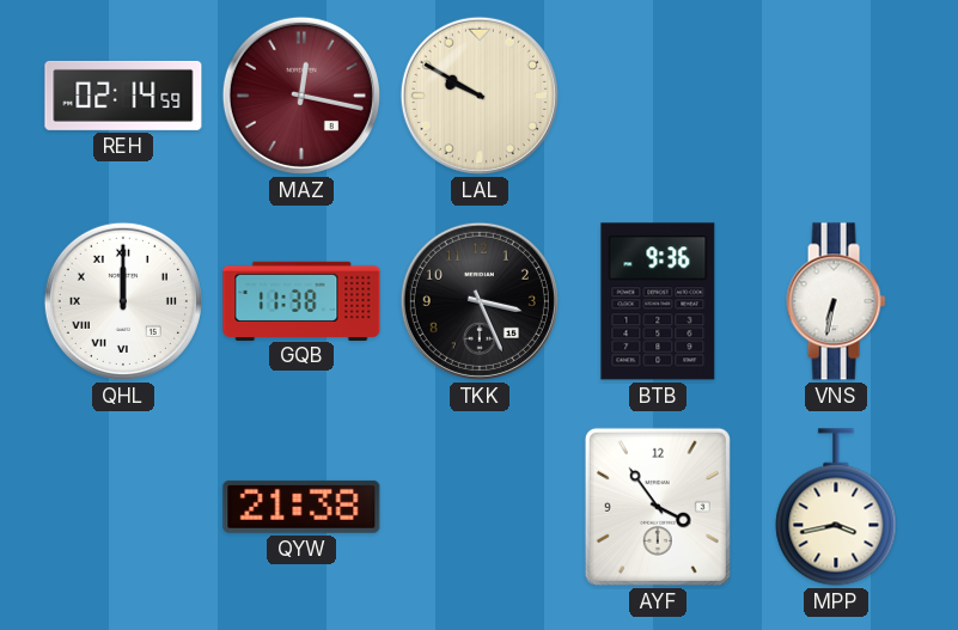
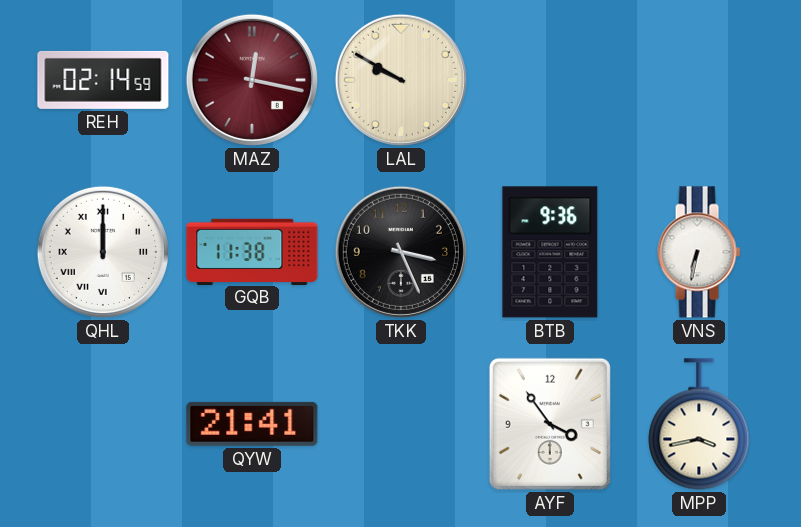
QYW: 21:38 -> 21:41
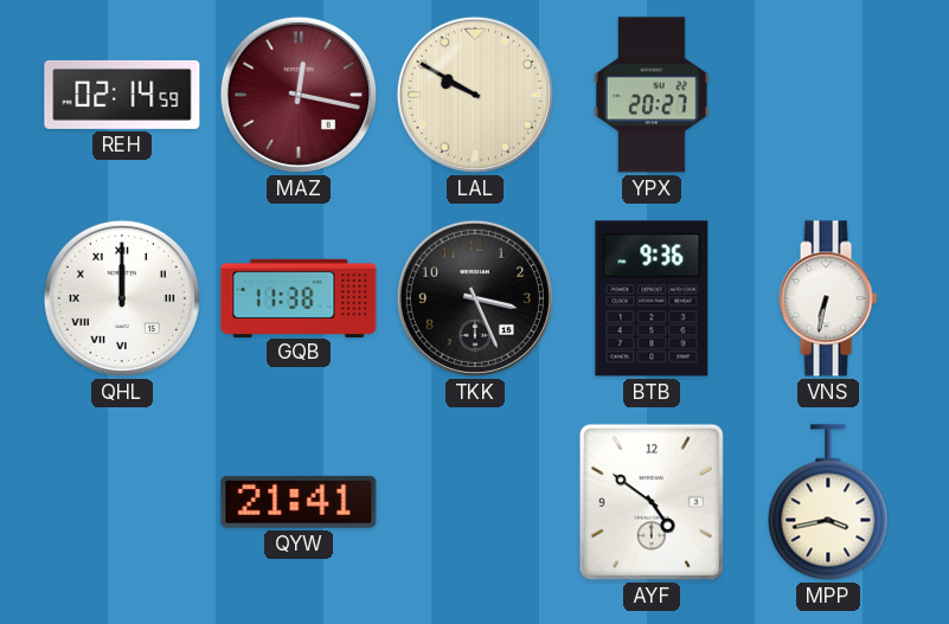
YPX: none -> 20:27
AYF: 3:54 -> 4:51
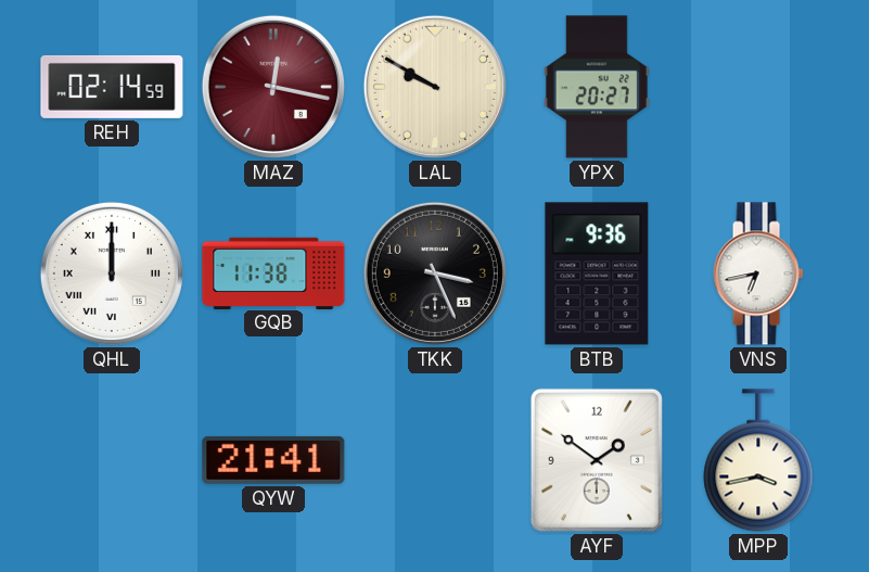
VNS: 6:32 -> 6:43
AYF: 4:51 -> 1:51
